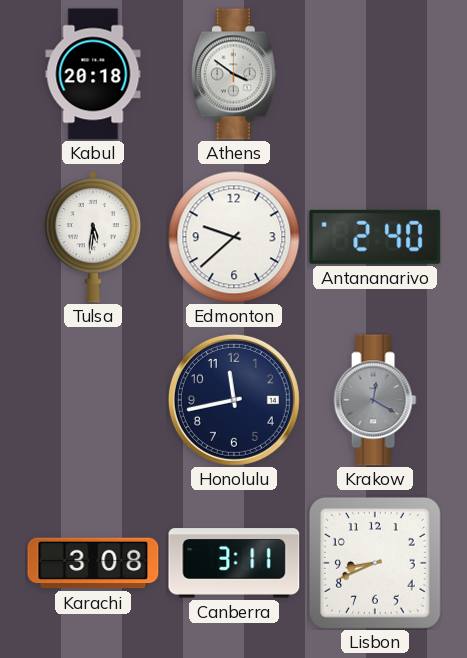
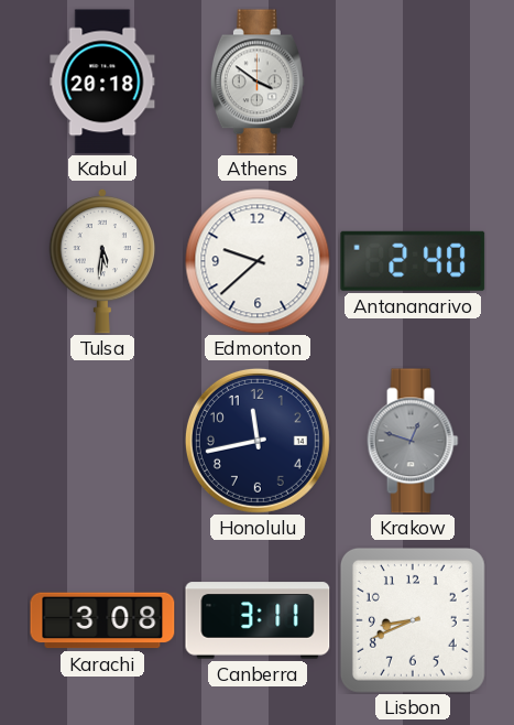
Krakow: 12:20 -> 12:48
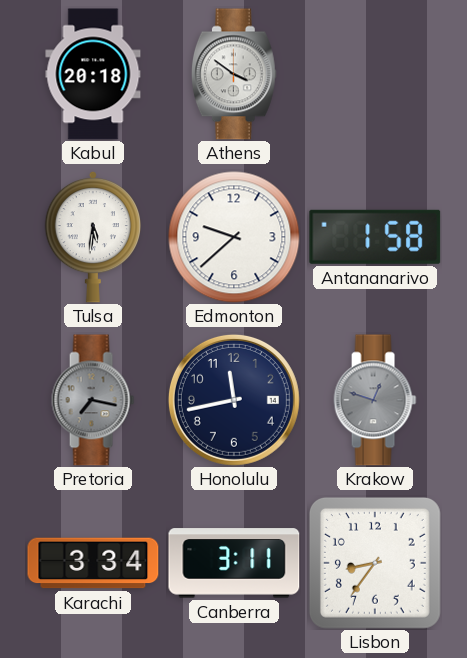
Antananarivo: 2:40 -> 1:58
Pretoria: none -> 7:17
Karachi: 3:08 -> 3:34
Lisbon: 8:41 -> 8:36
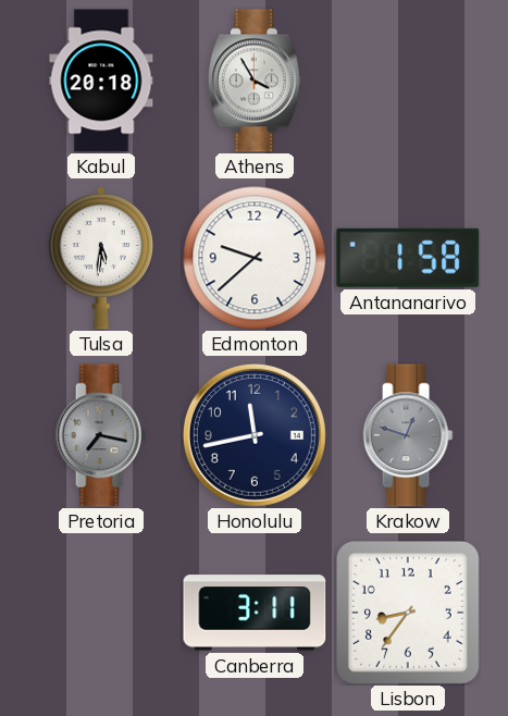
Athens: 3:51 -> 3:55
Karachi: 3:34 -> none
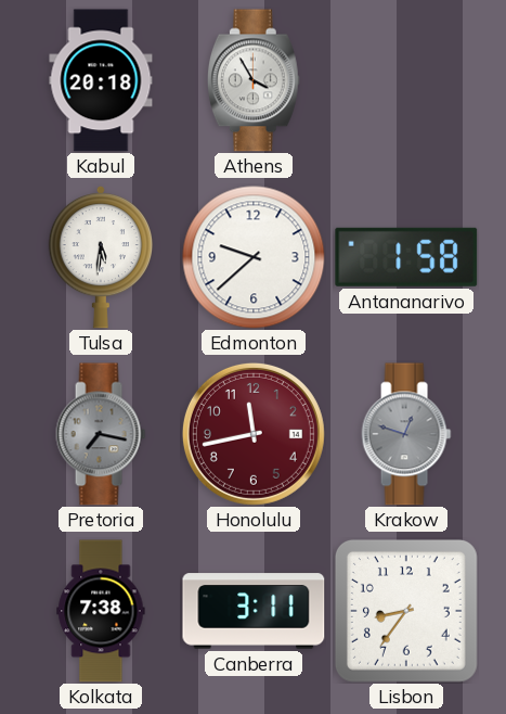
Honolulu dial: navy -> burgundy
Kolkata: none -> 7:38
